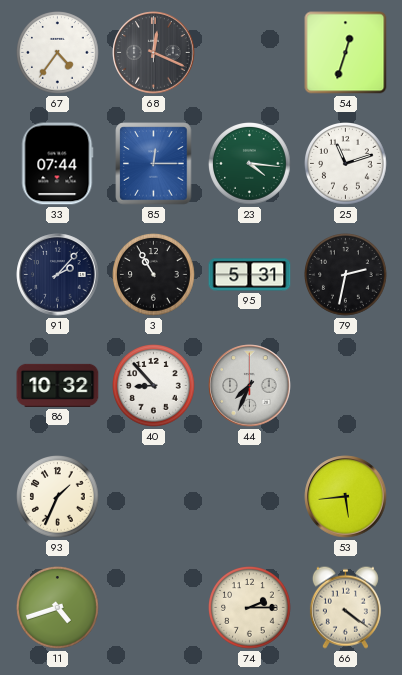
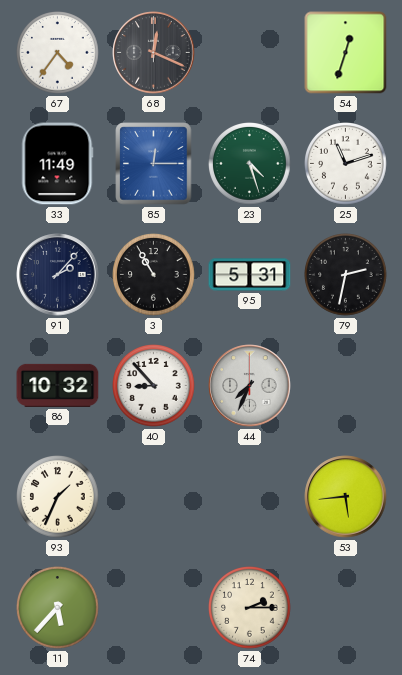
33: 07:44 -> 11:49
23: 4:16 -> 4:27
11: 4:42 -> 5:37
66: 4:21 -> none
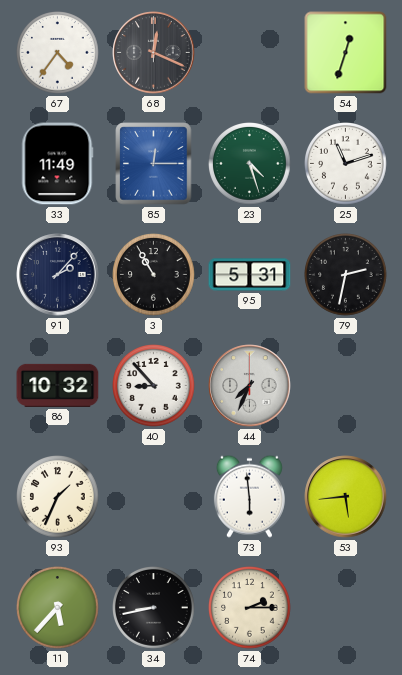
73: none -> 5:59
34: none -> 8:43
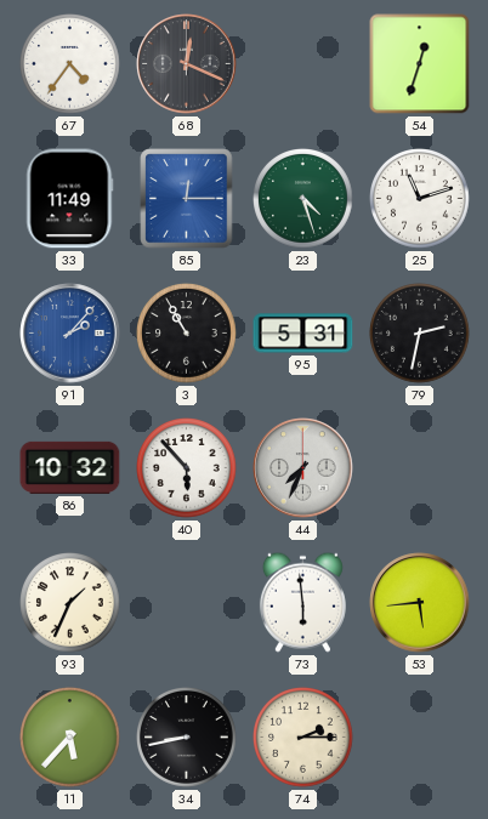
91 dial: navy -> blue
40: 8:53 -> 5:53
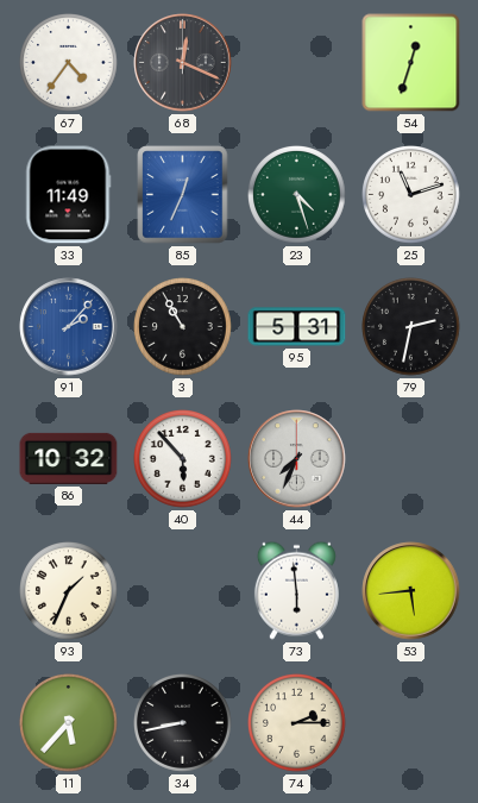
85: 12:15 -> 12:34
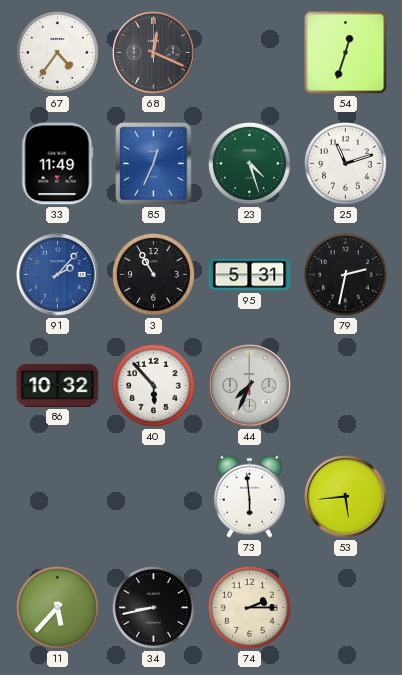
93: 1:34 -> none
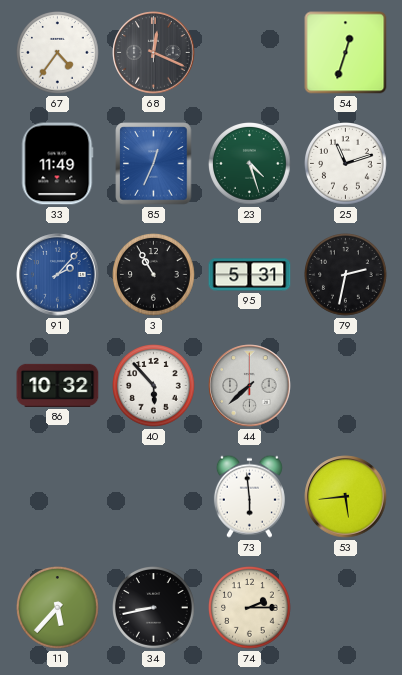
44: 7:34 -> 7:38
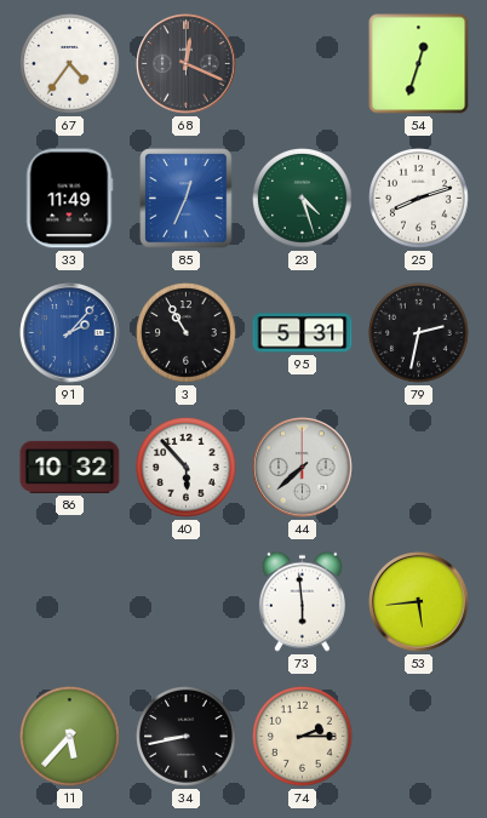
25: 11:12 -> 8:12
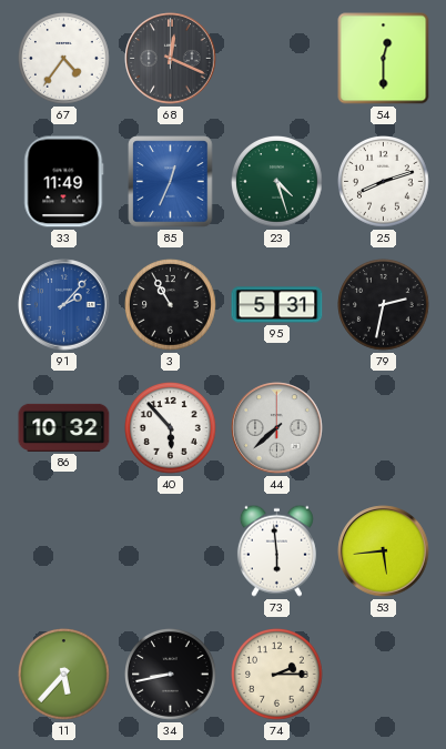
54: 12:33 -> 12:30
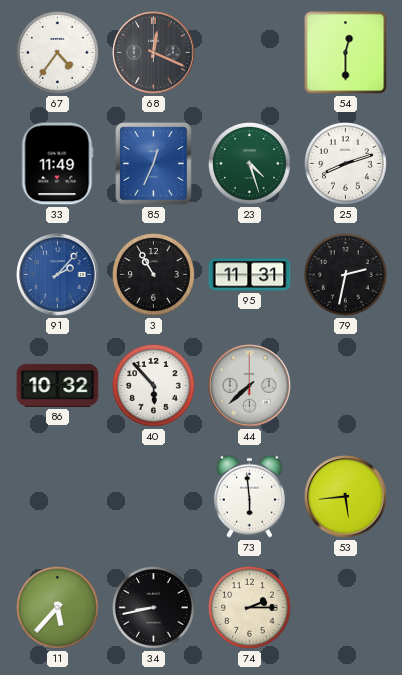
95: 5:31 -> 11:31
